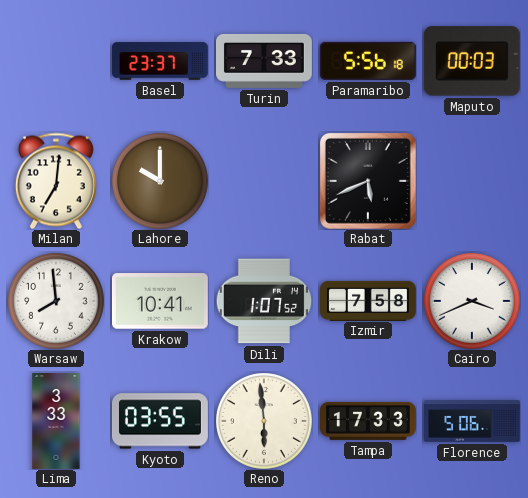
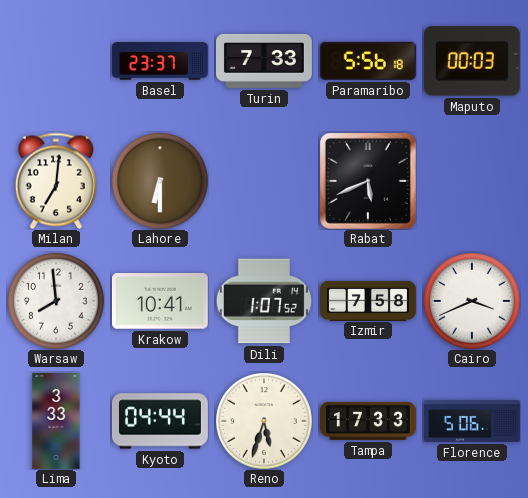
Lahore: 10:00 -> 6:30
Kyoto: 03:55 -> 04:44
Reno: 5:59 -> 5:33
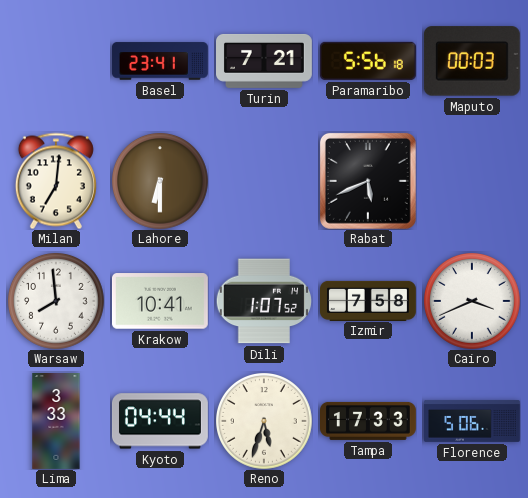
Basel: 23:37 -> 23:41
Turin: 7:33 -> 7:21
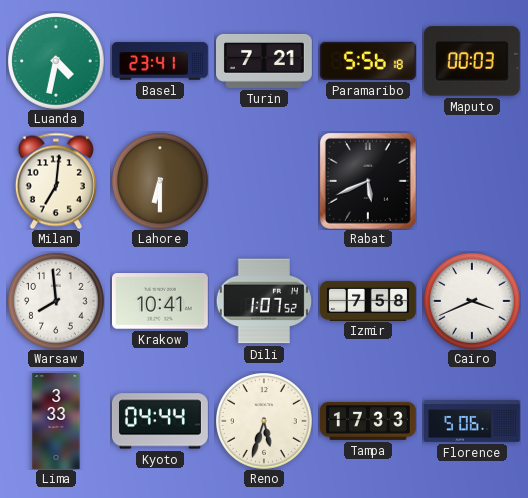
Luanda: none -> 4:32
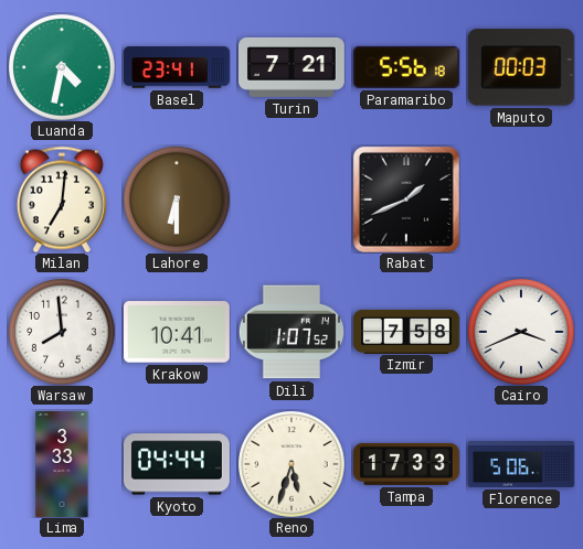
Rabat: 5:41 -> 1:41
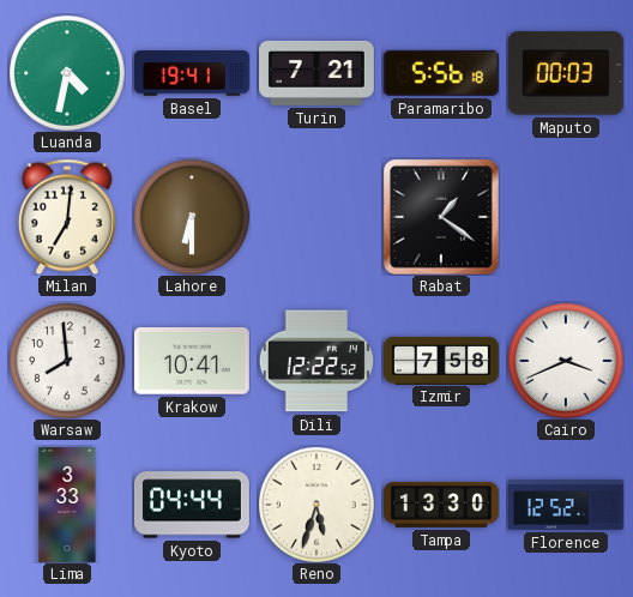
Basel: 23:41 -> 19:41
Rabat: 1:41 -> 1:21
Dili: 1:07 -> 12:22
Tampa: 17:33 -> 13:30
Florence: 5:06 -> 12:52
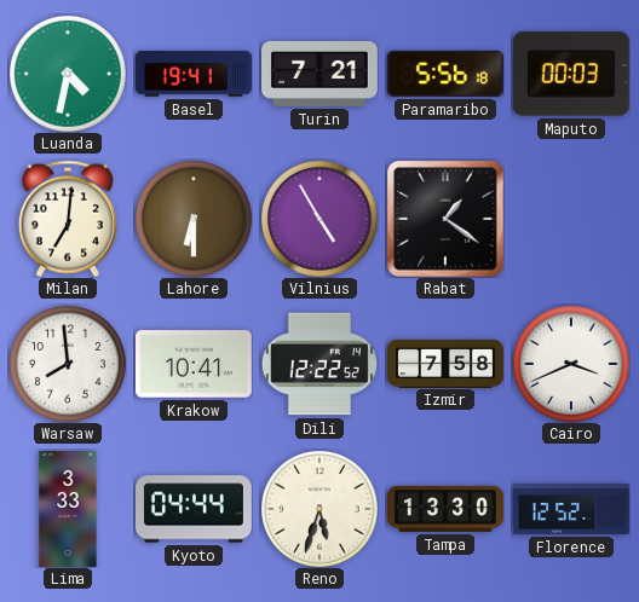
Vilnius: none -> 4:55
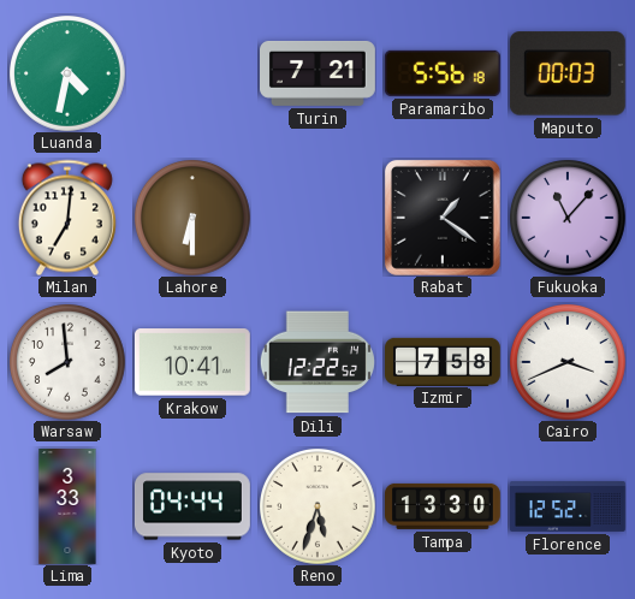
Basel: 19:41 -> none
Vilnius: 4:55 -> none
Fukuoka: none -> 11:07
